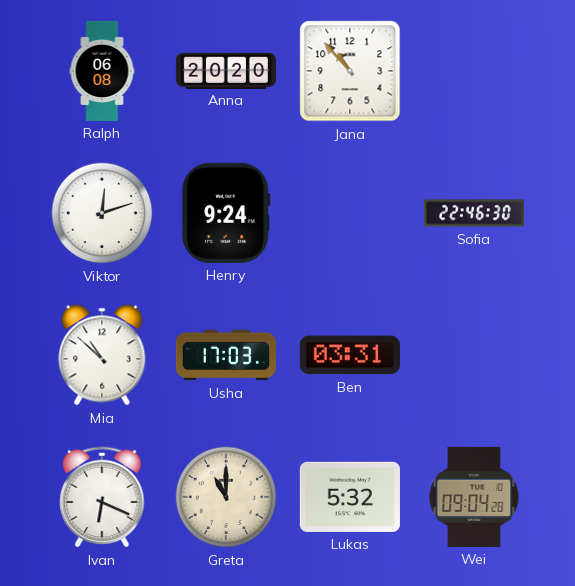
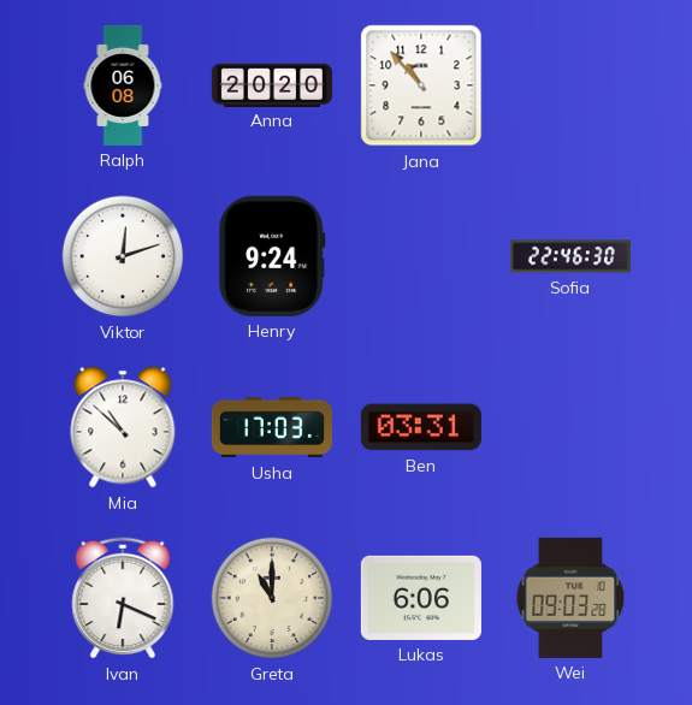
Lukas: 5:32 -> 6:06
Wei: 09:04 -> 09:03
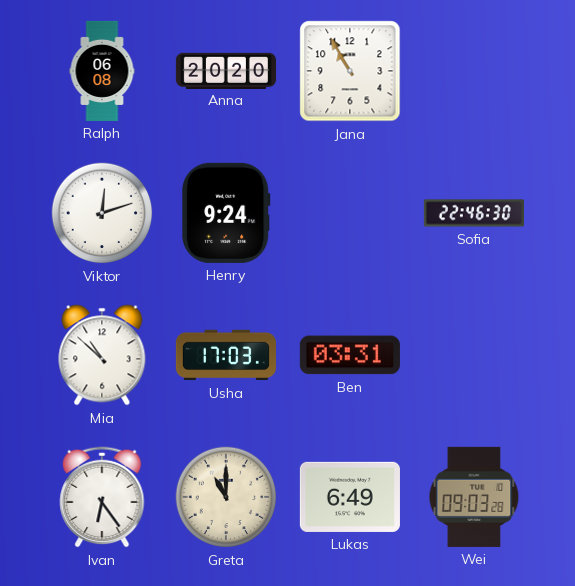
Jana: 10:53 -> 10:55
Ivan: 6:19 -> 6:24
Lukas: 6:06 -> 6:49
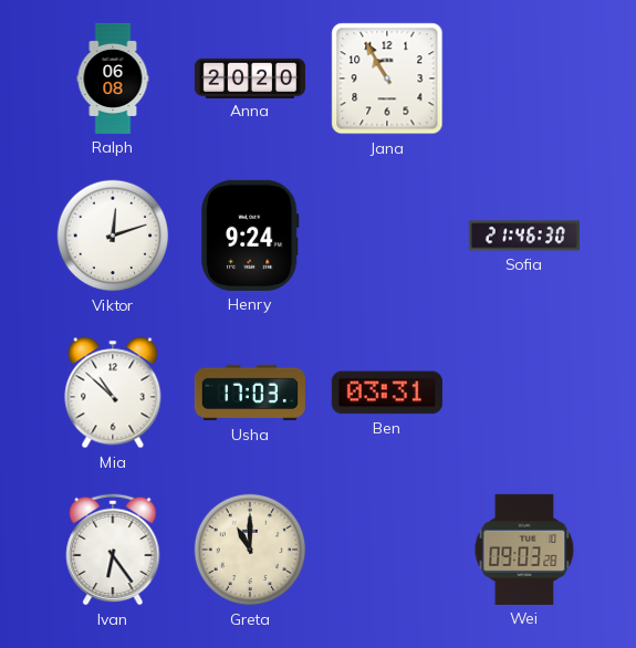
Sofia: 22:46 -> 21:46
Lukas: 6:49 -> none
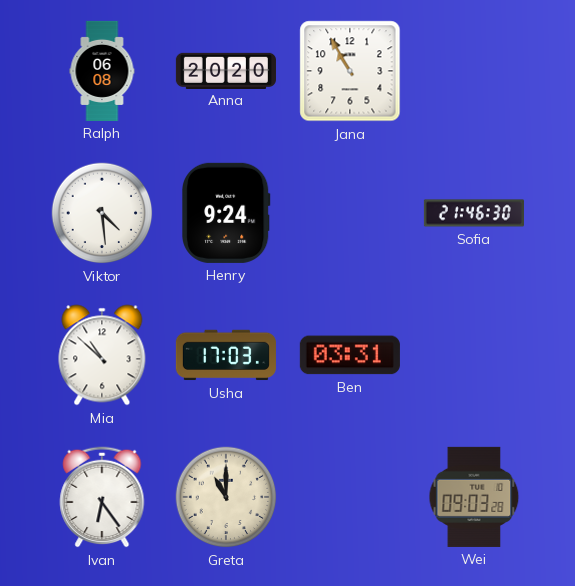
Viktor: 12:12 -> 4:29
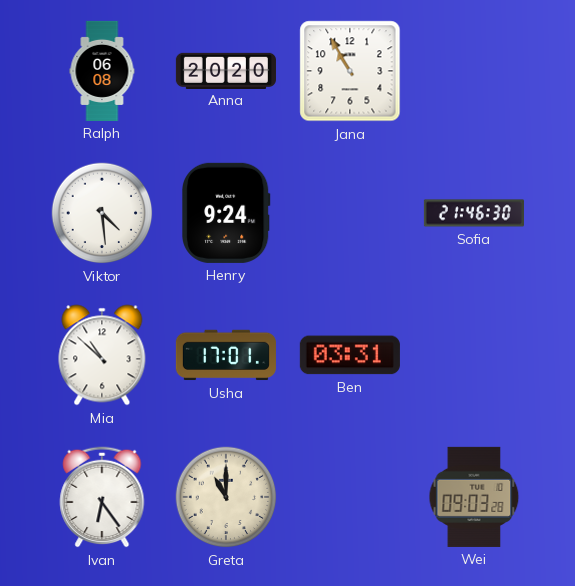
Usha: 17:03 -> 17:01
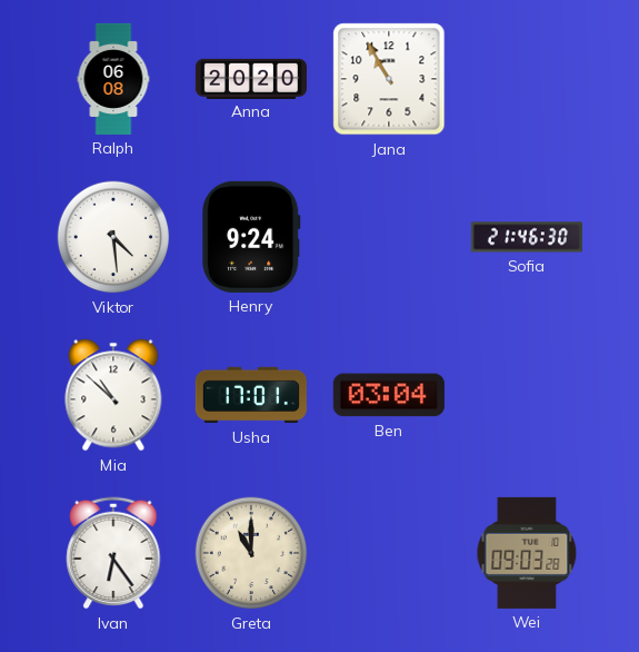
Ben: 03:31 -> 03:04
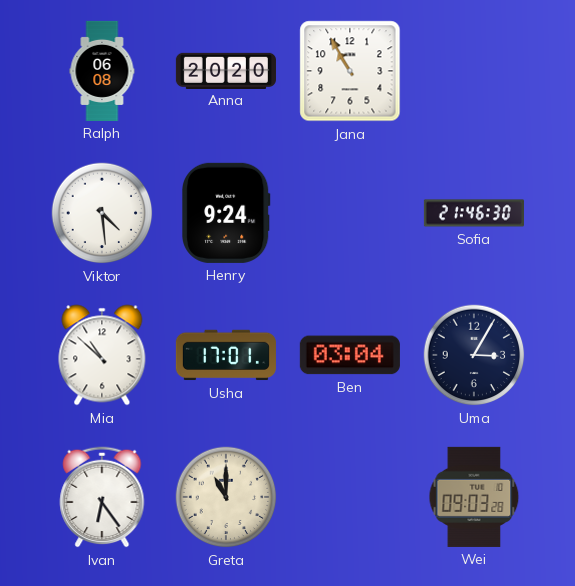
Uma: none -> 3:05
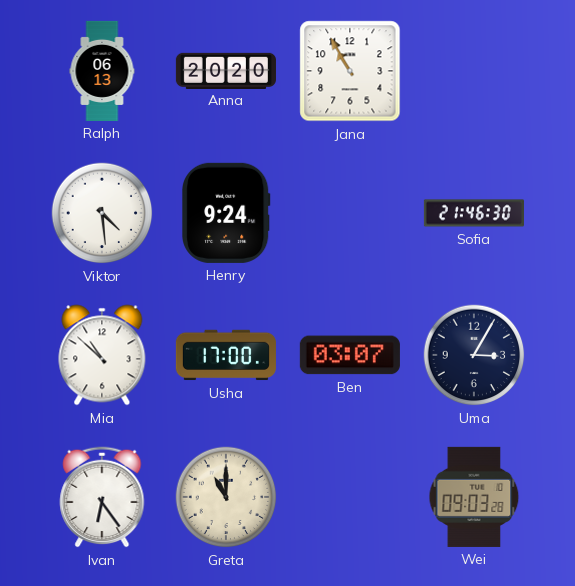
Ralph: 06:08 -> 06:13
Usha: 17:01 -> 17:00
Ben: 03:04 -> 03:07
